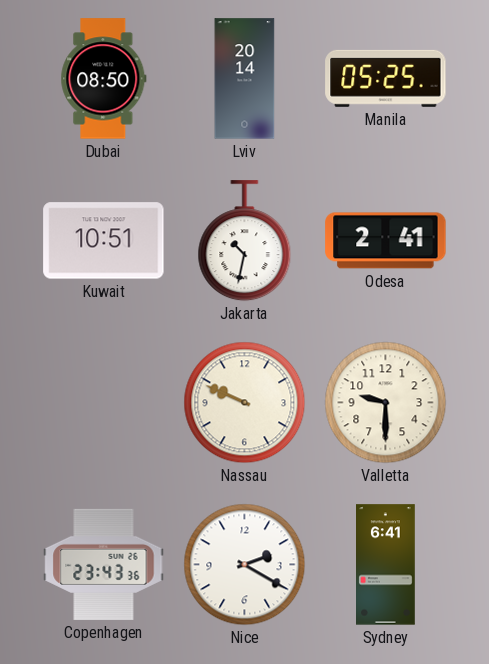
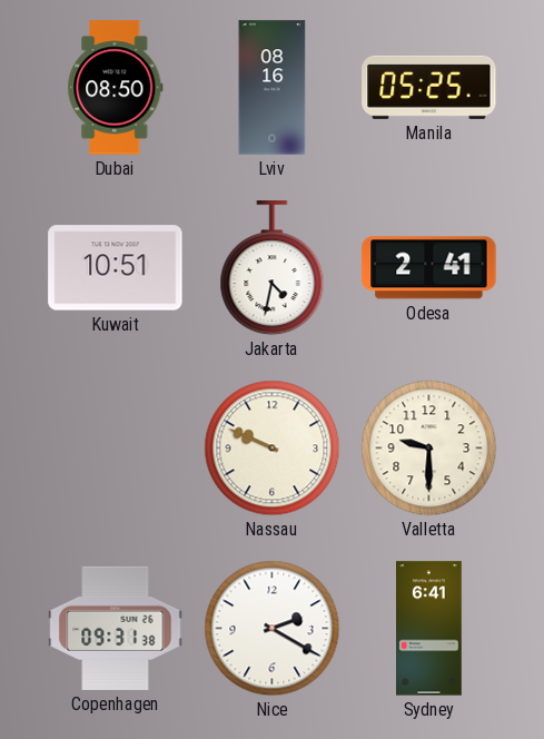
Lviv: 20:14 -> 08:16
Jakarta: 10:32 -> 4:32
Copenhagen: 23:43 -> 09:31
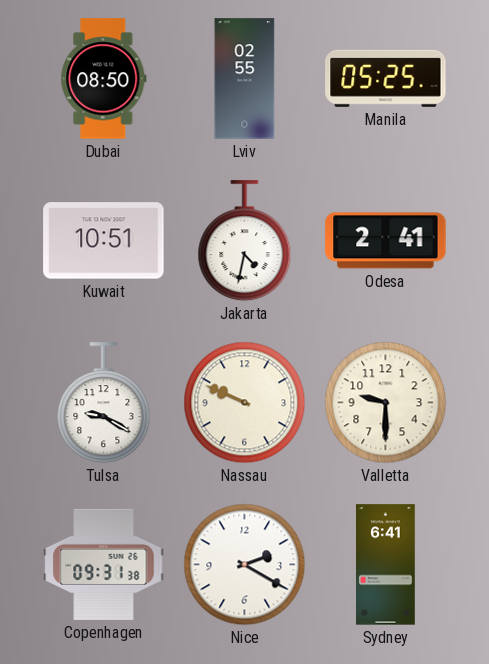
Lviv: 08:16 -> 02:55
Tulsa: none -> 9:20
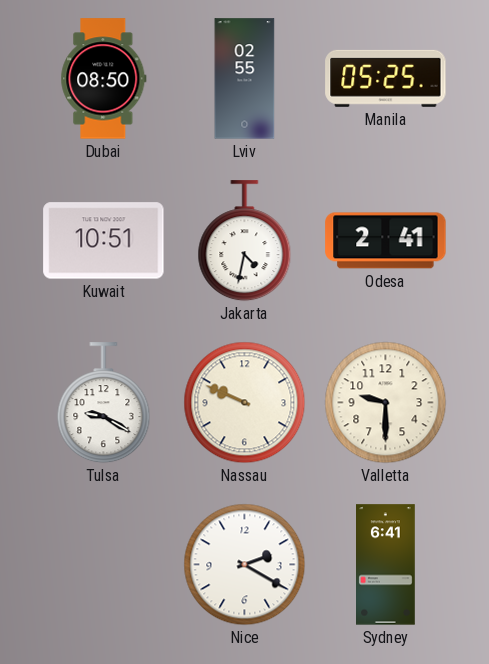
Copenhagen: 09:31 -> none
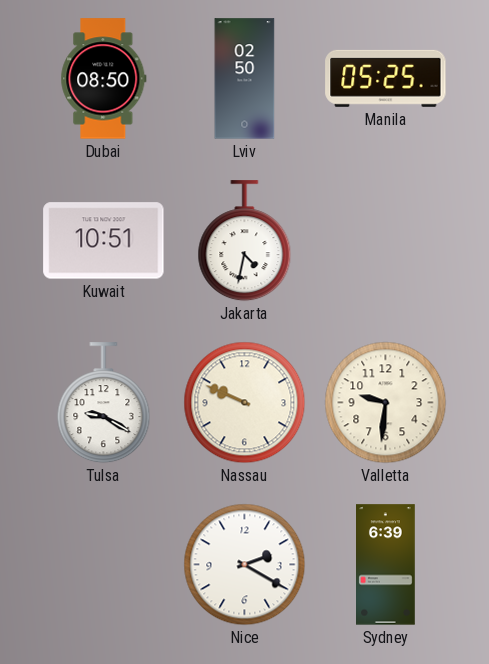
Lviv: 02:55 -> 02:50
Odesa: 2:41 -> none
Valletta: 9:30 -> 9:31
Sydney: 6:41 -> 6:39
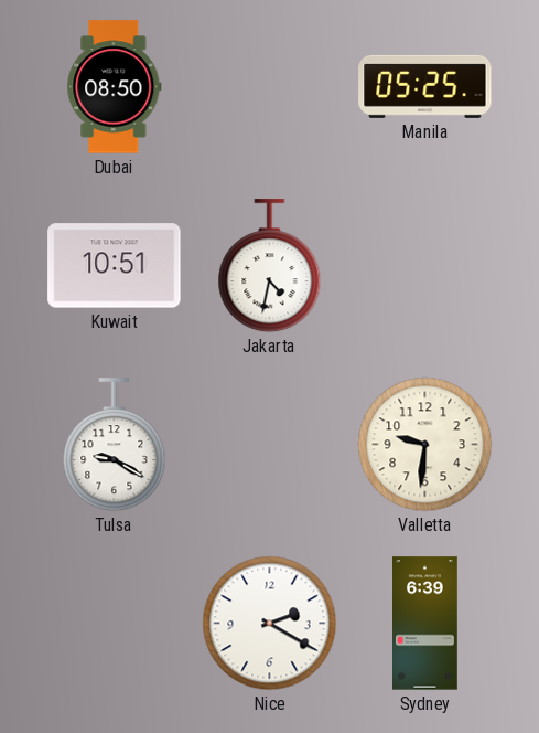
Lviv: 02:50 -> none
Nassau: 9:49 -> none
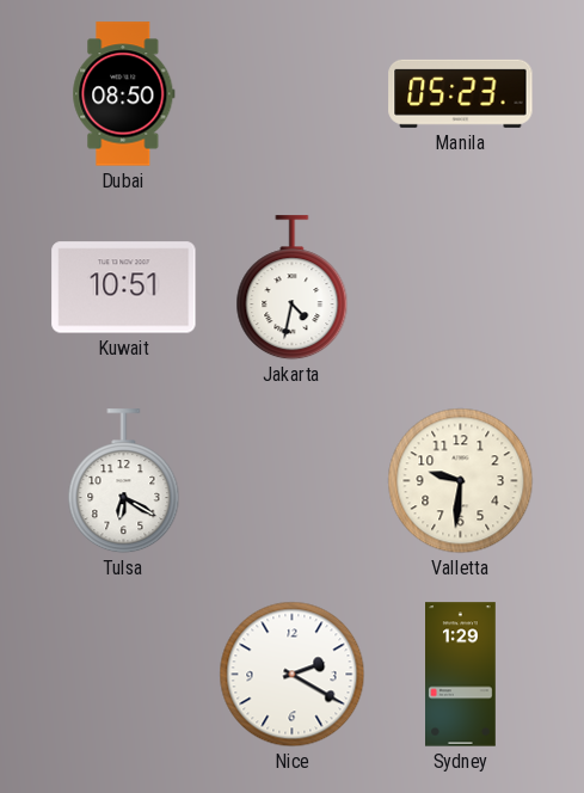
Manila: 05:25 -> 05:23
Tulsa: 9:20 -> 6:20
Sydney: 6:39 -> 1:29
